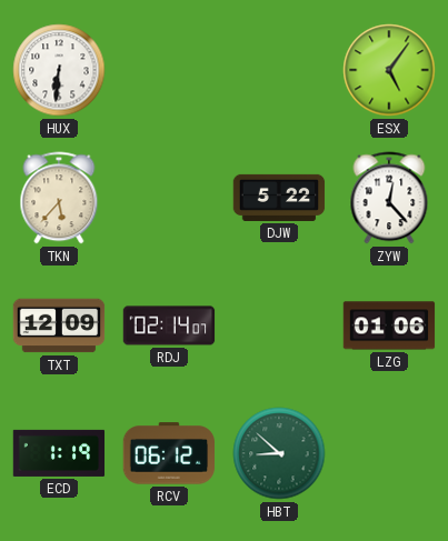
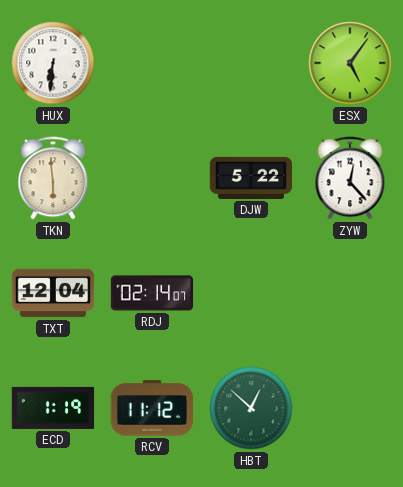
TKN: 5:37 -> 5:59
TXT: 12:09 -> 12:04
LZG: 01:06 -> none
RCV: 06:12 -> 11:12
HBT: 8:52 -> 12:52
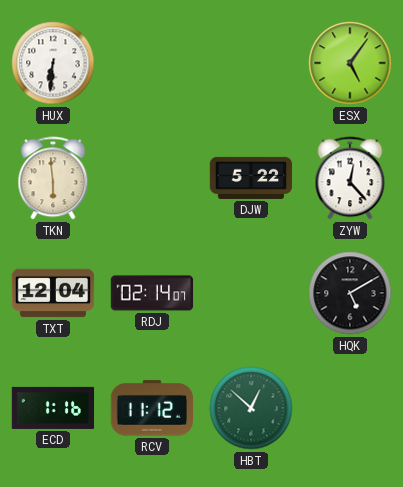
HQK: none -> 5:10
ECD: 1:19 -> 1:16
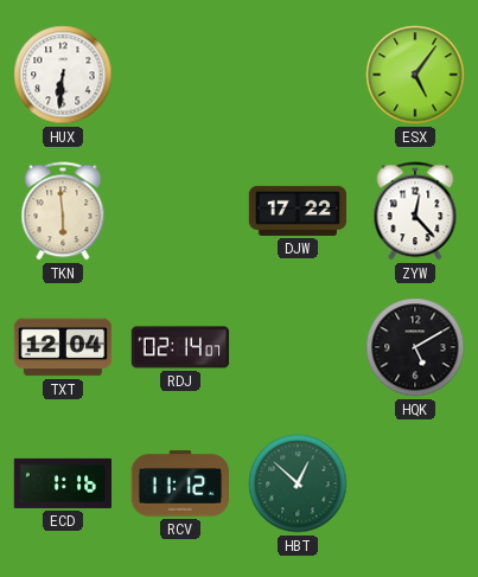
DJW: 5:22 -> 17:22
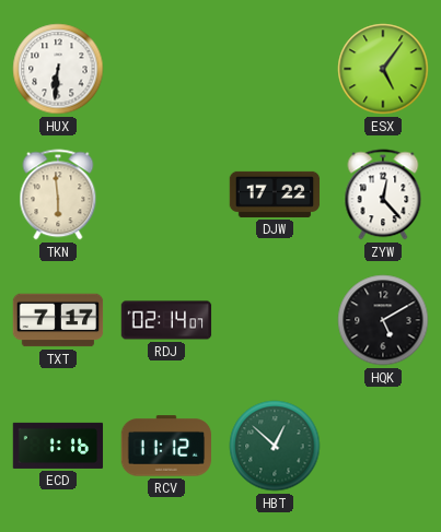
TXT: 12:04 -> 7:17
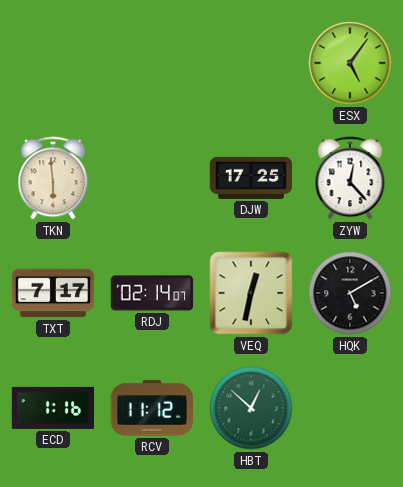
HUX: 6:31 -> none
DJW: 17:22 -> 17:25
VEQ: none -> 12:32
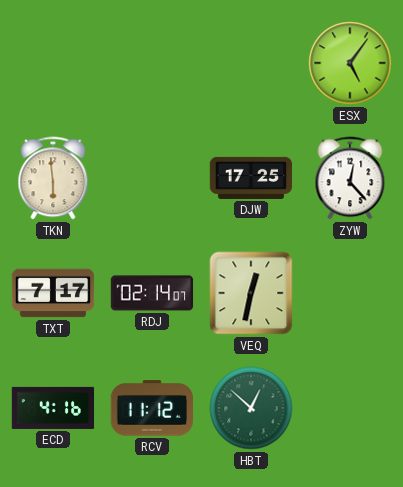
HQK: 5:10 -> none
ECD: 1:16 -> 4:16
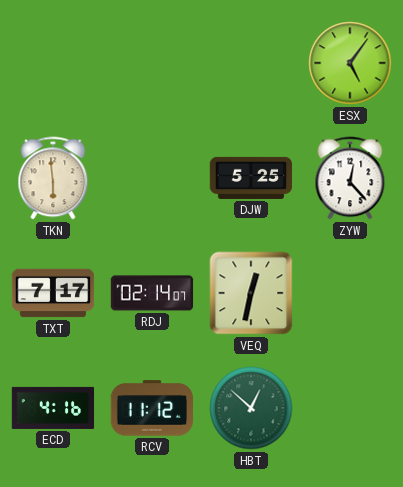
DJW: 17:25 -> 5:25
